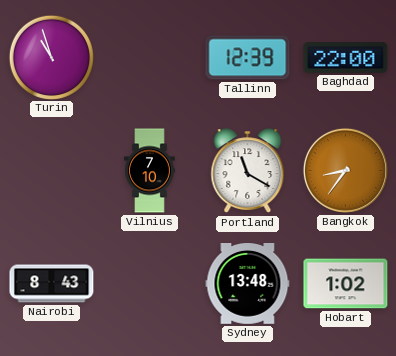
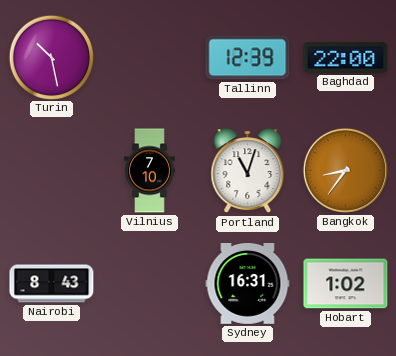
Turin: 10:57 -> 10:28
Portland: 11:20 -> 11:03
Sydney: 13:48 -> 16:31
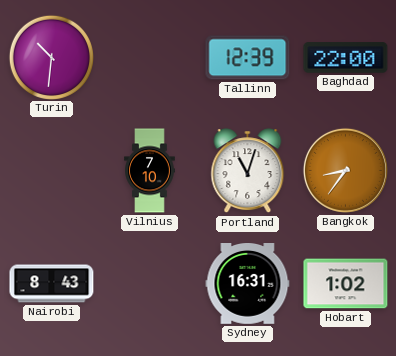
Turin: 10:28 -> 10:31
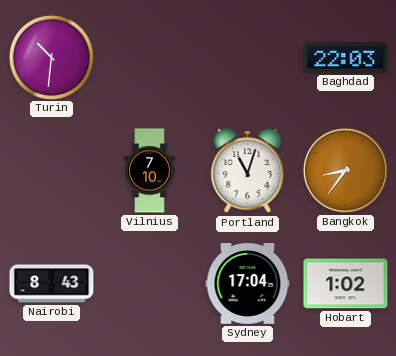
Tallinn: 12:39 -> none
Baghdad: 22:00 -> 22:03
Sydney: 16:31 -> 17:04
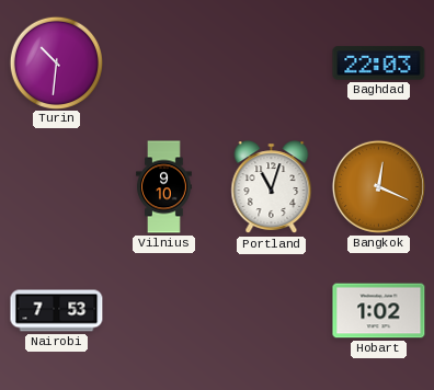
Vilnius: 7:10 -> 9:10
Bangkok: 8:36 -> 12:19
Nairobi: 8:43 -> 7:53
Sydney: 17:04 -> none
